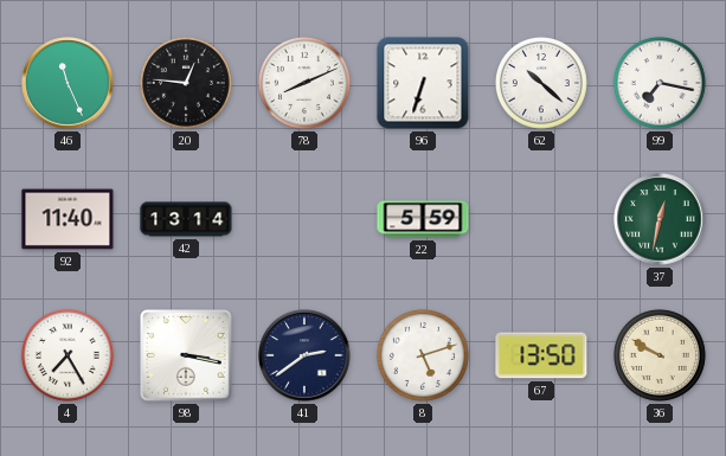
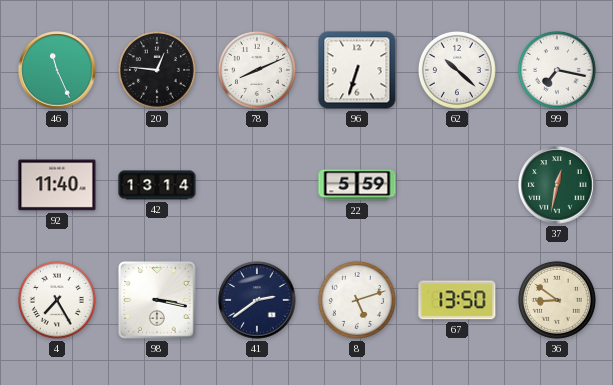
36: 9:50 -> 8:51
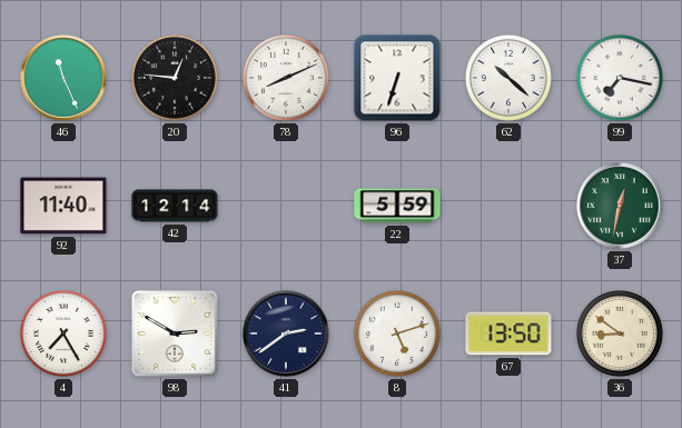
42: 13:14 -> 12:14
98: 3:17 -> 2:50
